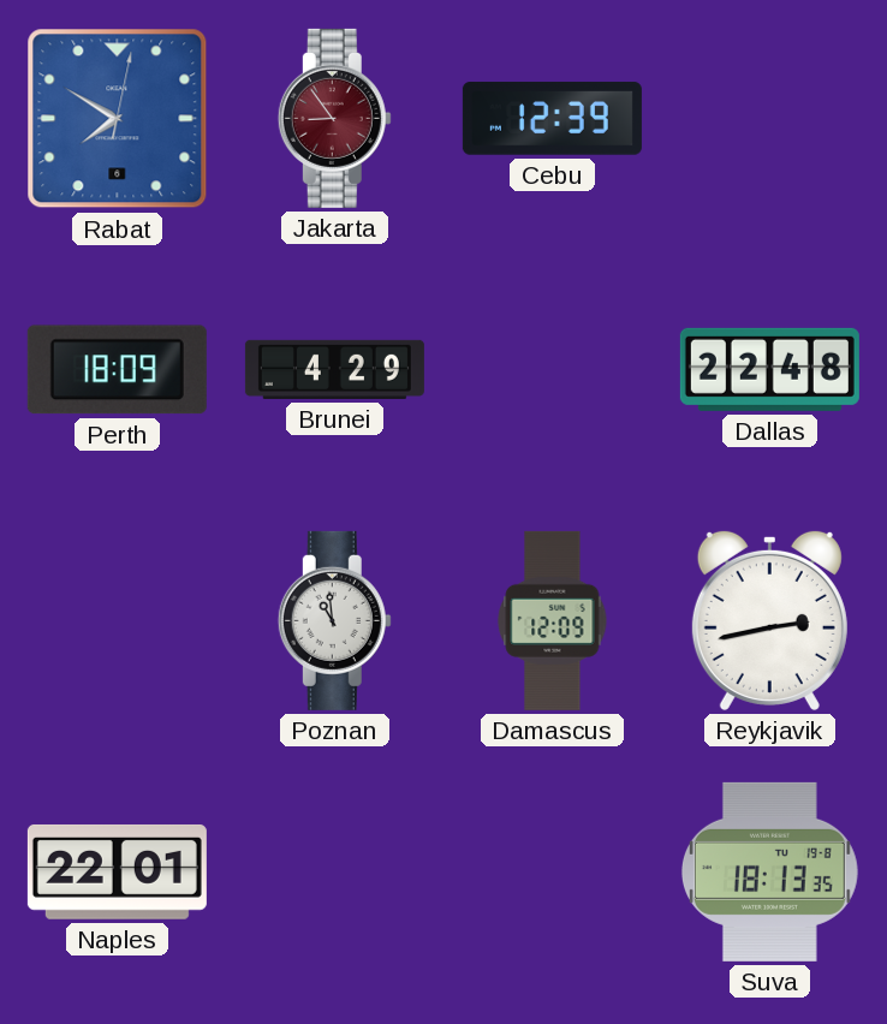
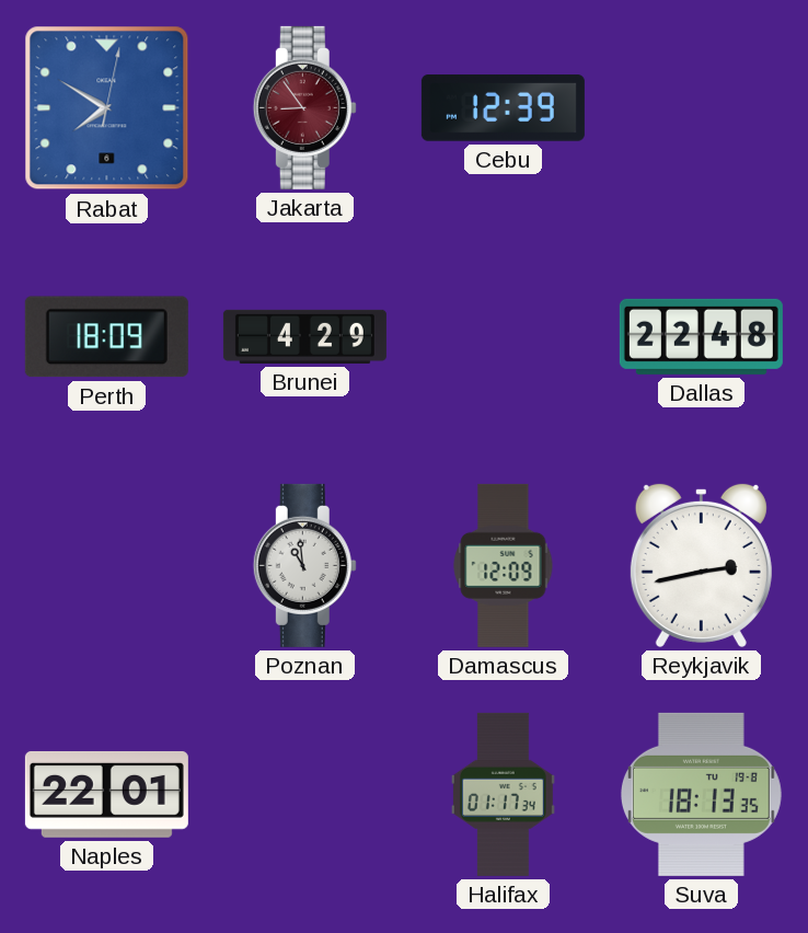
Halifax: none -> 01:17
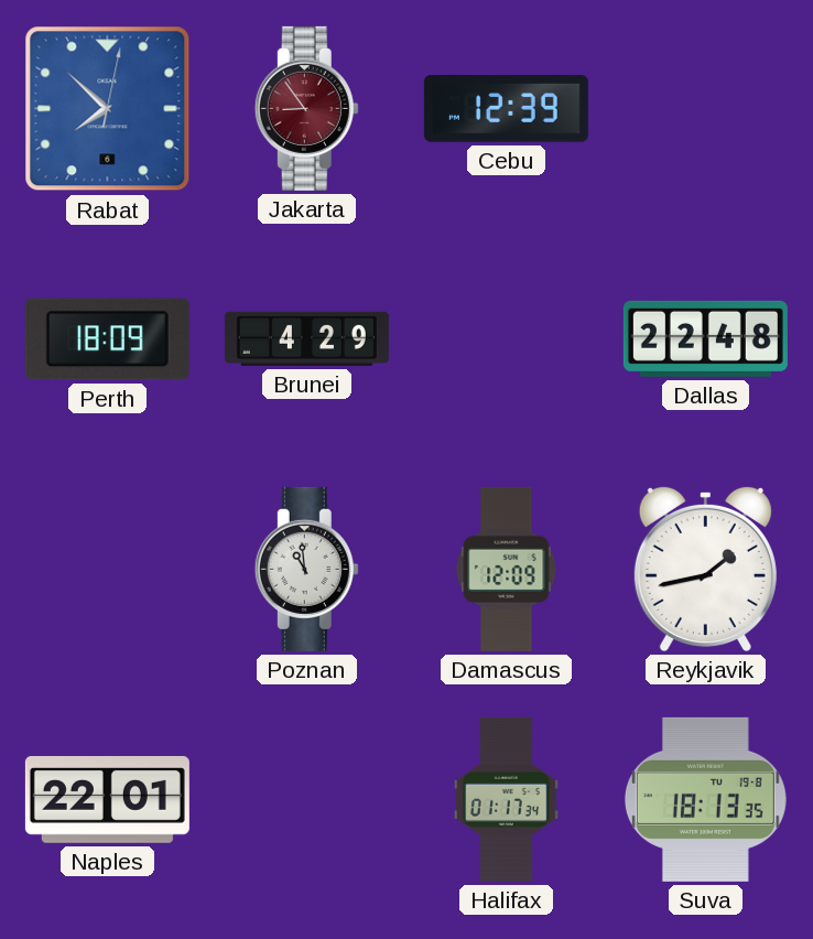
Rabat: 7:50 -> 7:52
Reykjavik: 2:43 -> 1:43
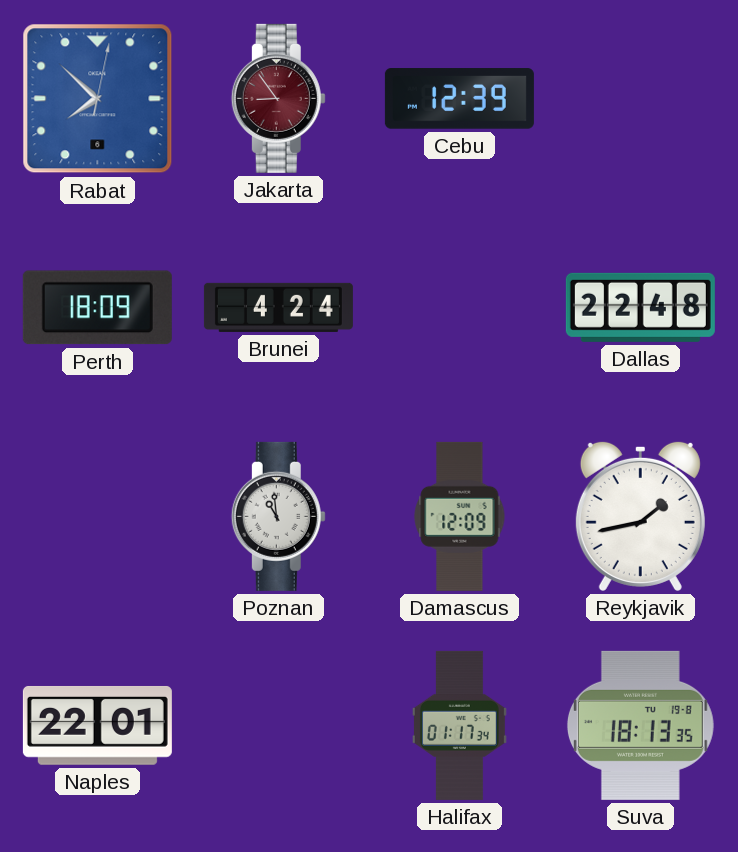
Brunei: 4:29 -> 4:24
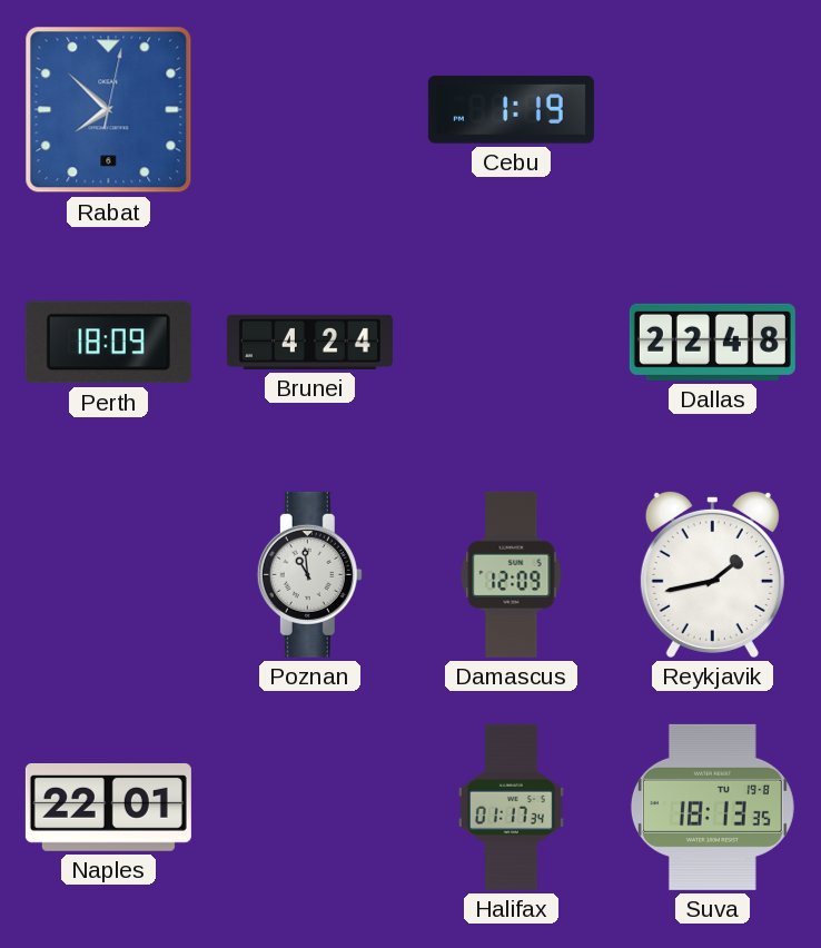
Jakarta: 8:54 -> none
Cebu: 12:39 -> 1:19
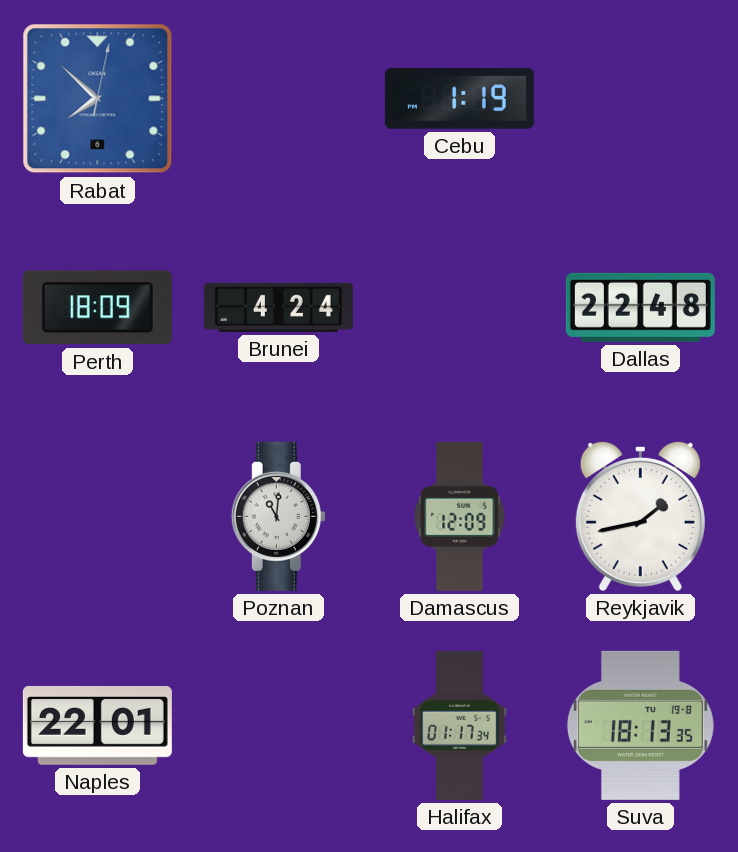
Poznan: 10:59 -> 11:01
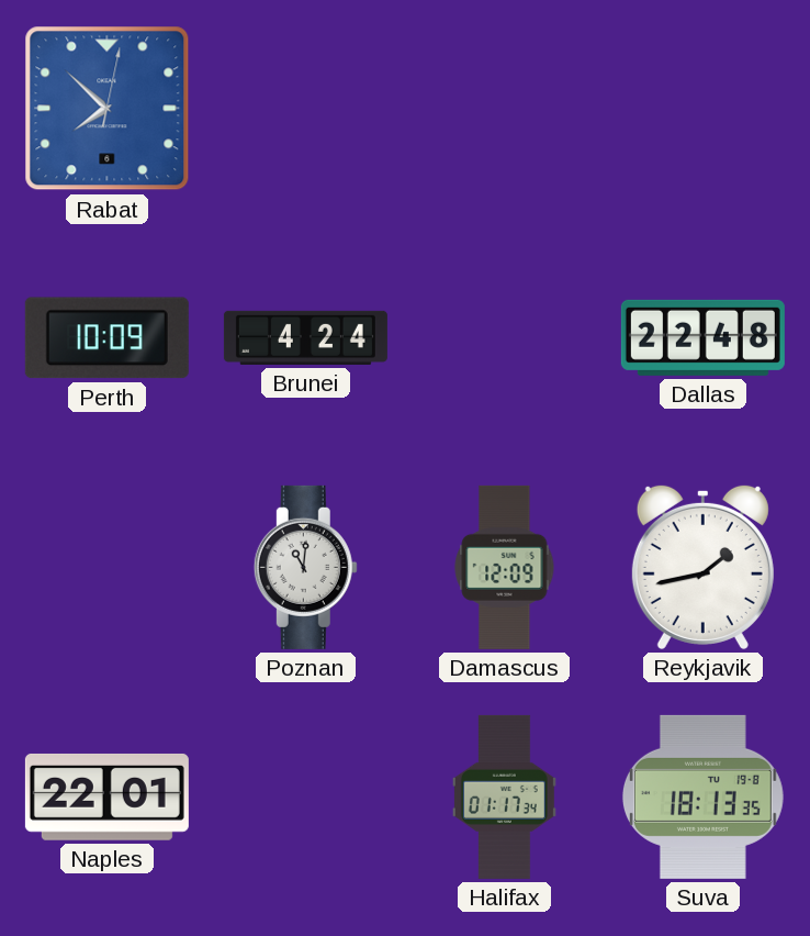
Cebu: 1:19 -> none
Perth: 18:09 -> 10:09
